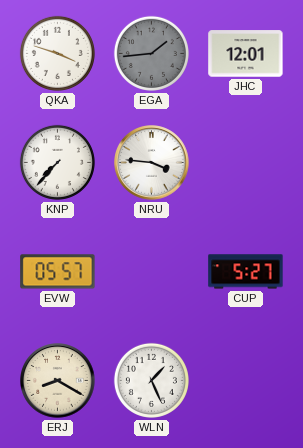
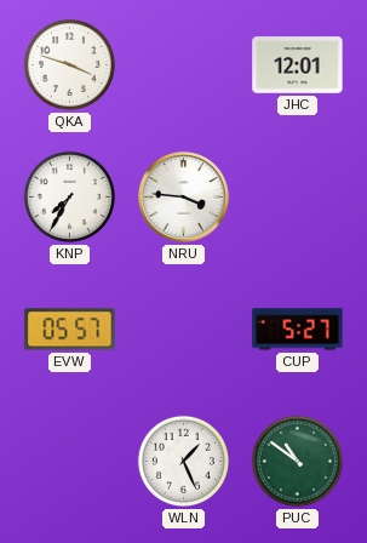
EGA: 1:44 -> none
KNP: 7:37 -> 7:35
ERJ: 8:20 -> none
PUC: none -> 10:51
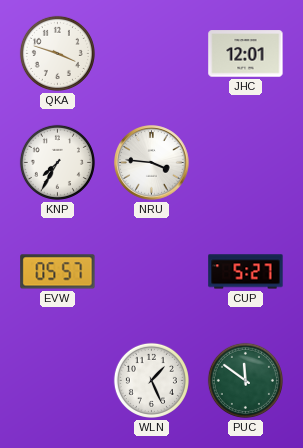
PUC: 10:51 -> 11:51
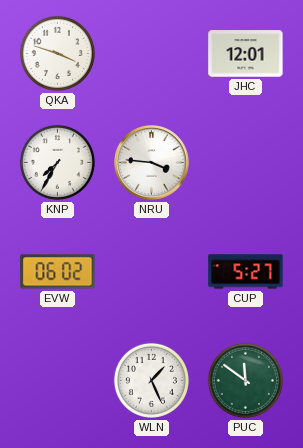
EVW: 05:57 -> 06:02
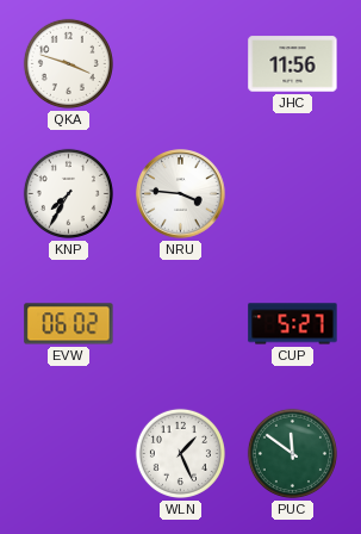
JHC: 12:01 -> 11:56
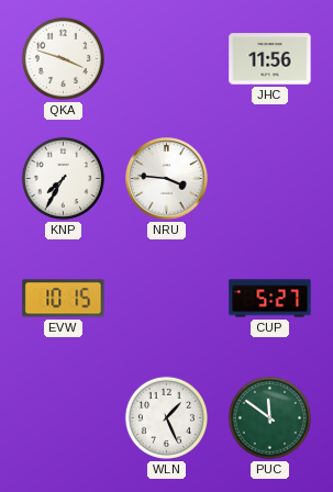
EVW: 06:02 -> 10:15
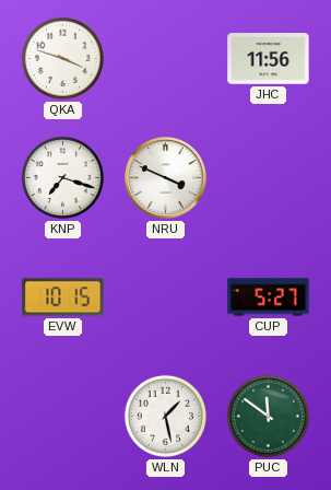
KNP: 7:35 -> 7:18
NRU: 3:46 -> 3:49
WLN: 1:26 -> 1:28
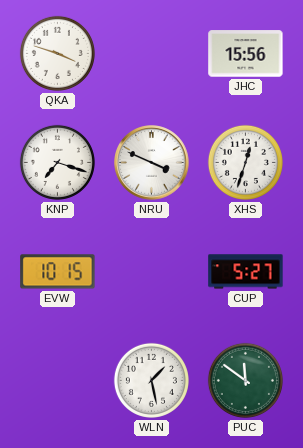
JHC: 11:56 -> 15:56
XHS: none -> 12:33
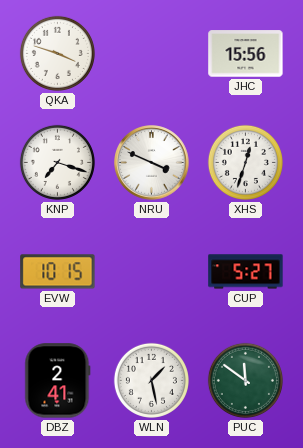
DBZ: none -> 2:41
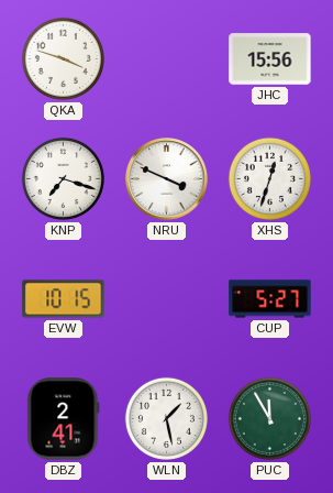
PUC: 11:51 -> 11:55
